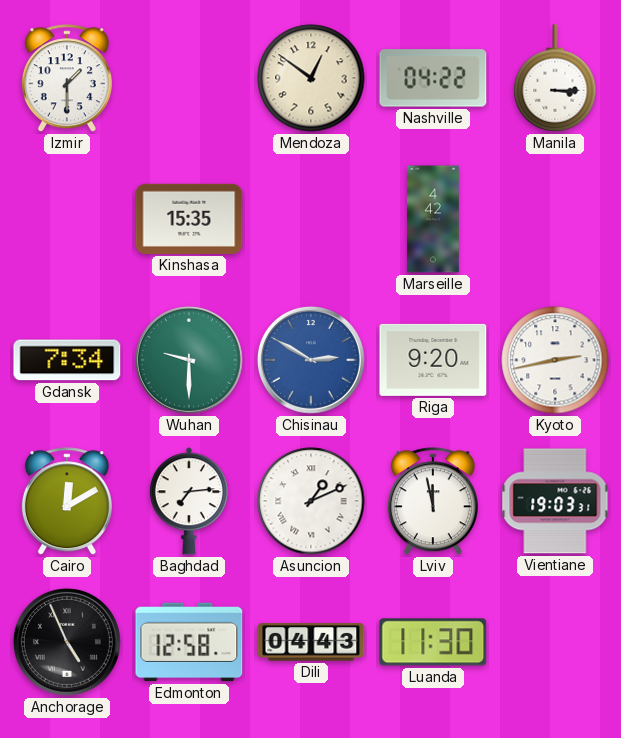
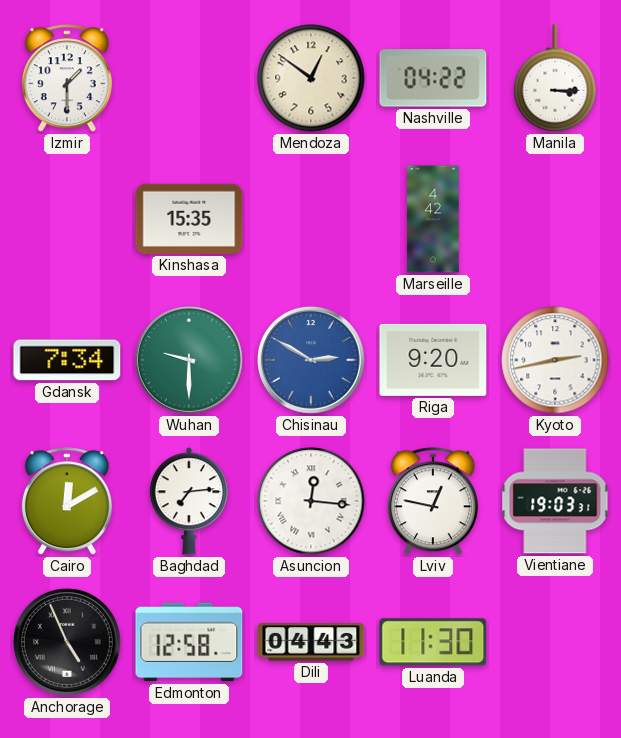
Asuncion: 1:11 -> 12:16
Lviv: 11:58 -> 12:47
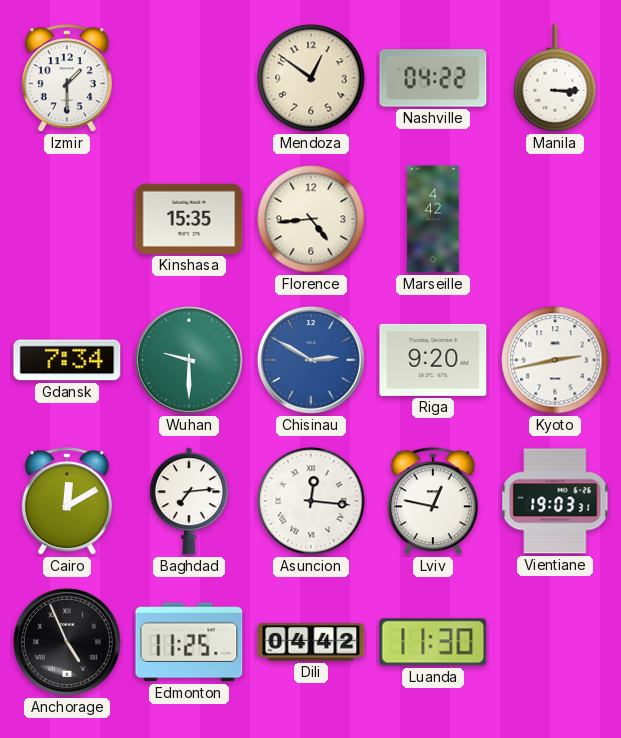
Florence: none -> 4:44
Edmonton: 12:58 -> 11:25
Dili: 04:43 -> 04:42
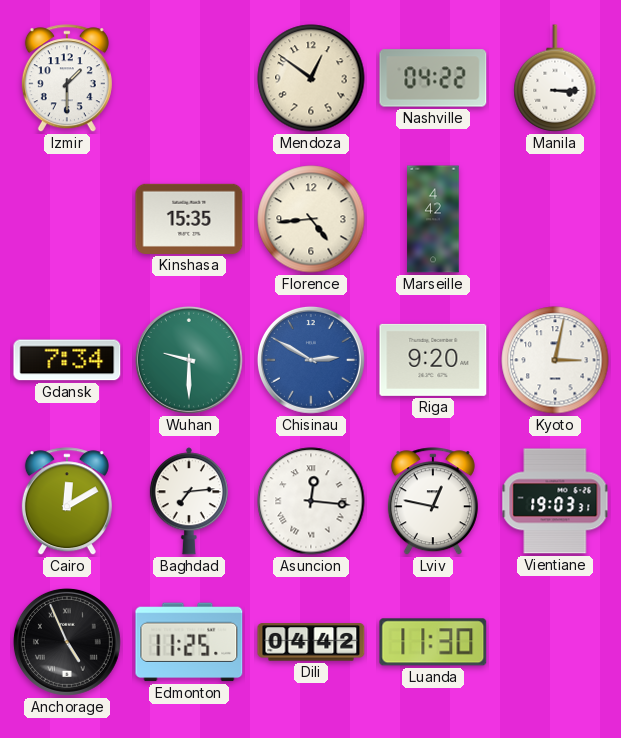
Kyoto: 2:43 -> 3:02
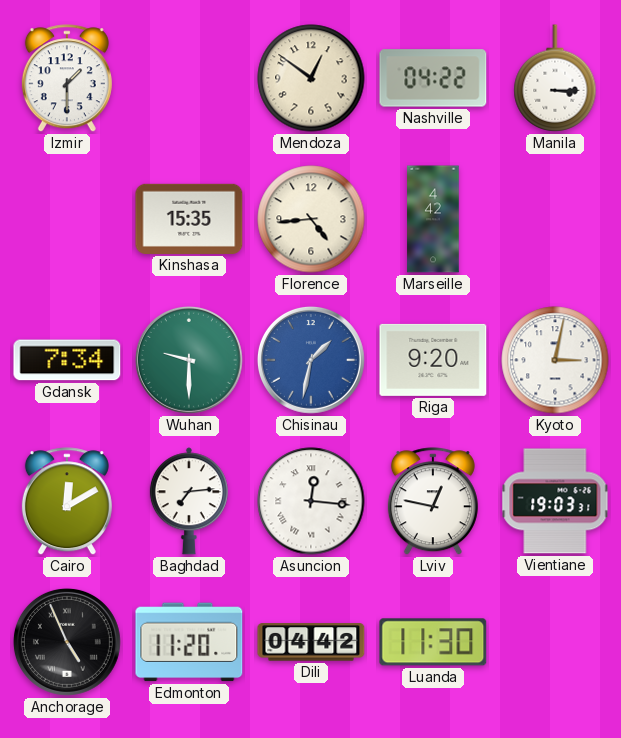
Chisinau: 2:50 -> 1:32
Edmonton: 11:25 -> 11:20
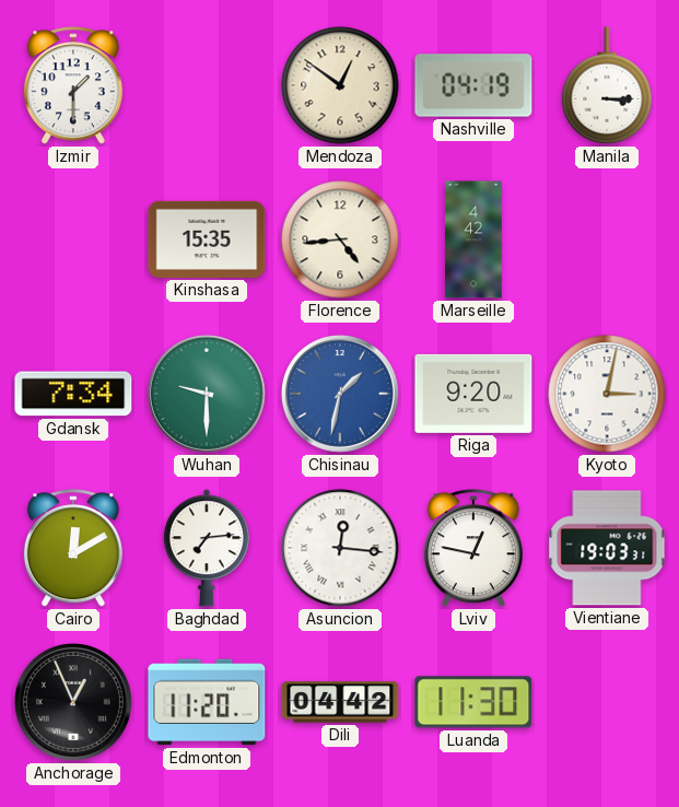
Nashville: 04:22 -> 04:19
Anchorage: 4:56 -> 12:56
